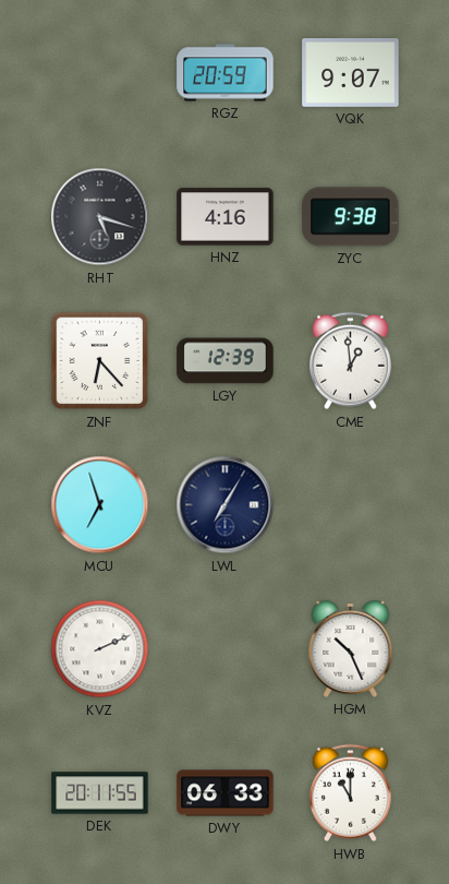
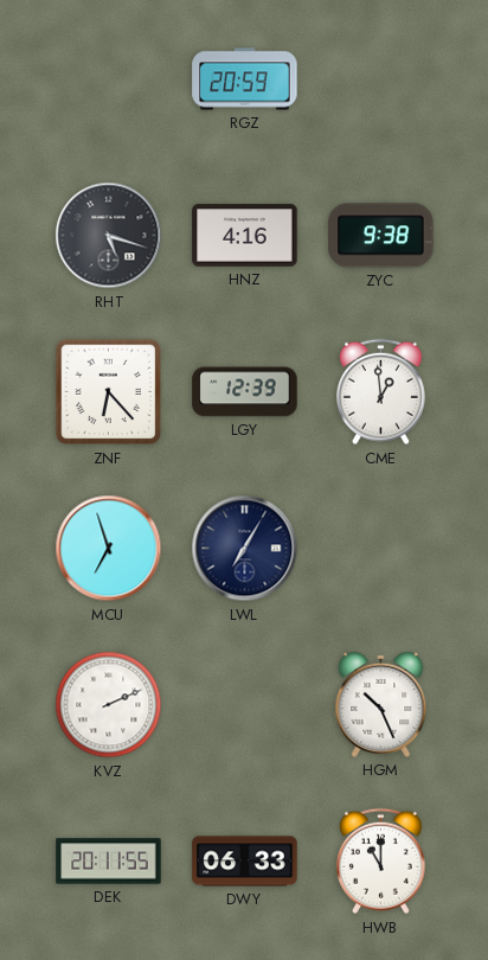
VQK: 9:07 -> none
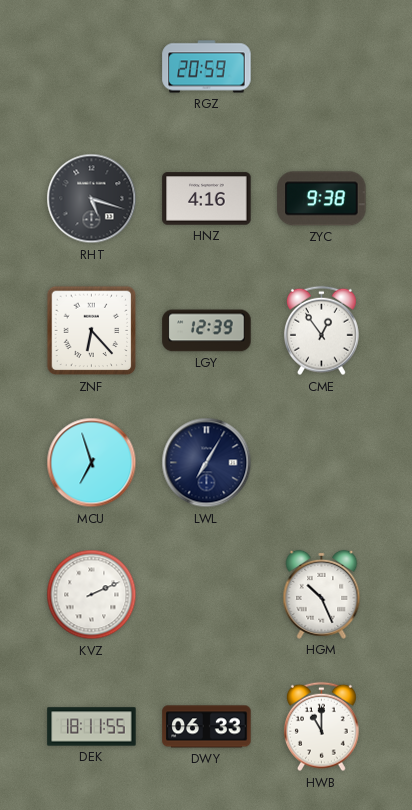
CME: 12:59 -> 12:54
DEK: 20:11 -> 18:11
